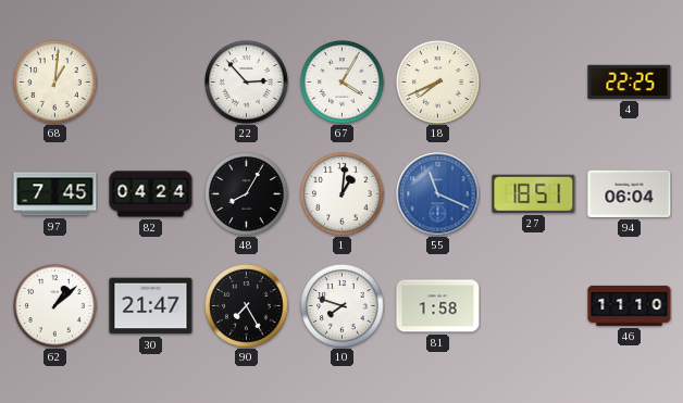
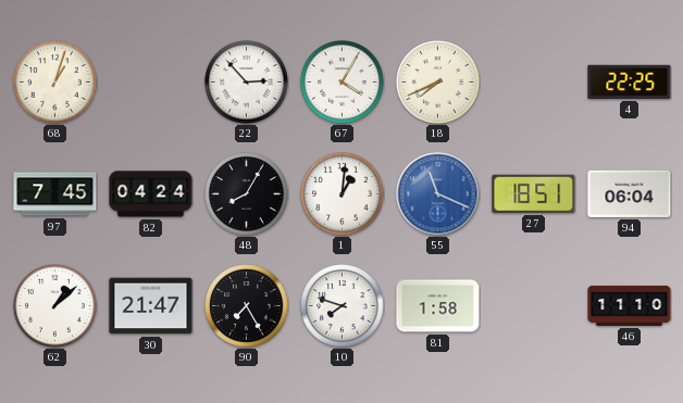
68: 1:01 -> 1:03
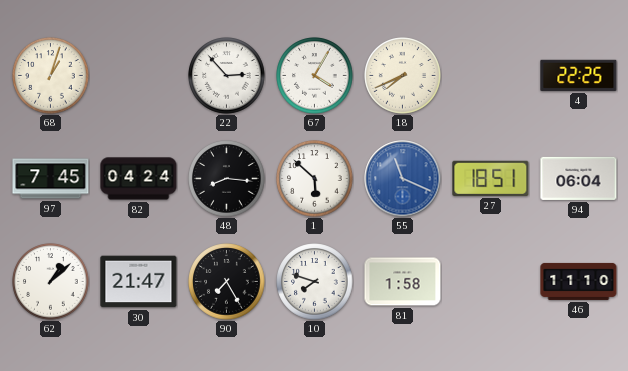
48: 8:05 -> 8:16
1: 1:01 -> 5:52
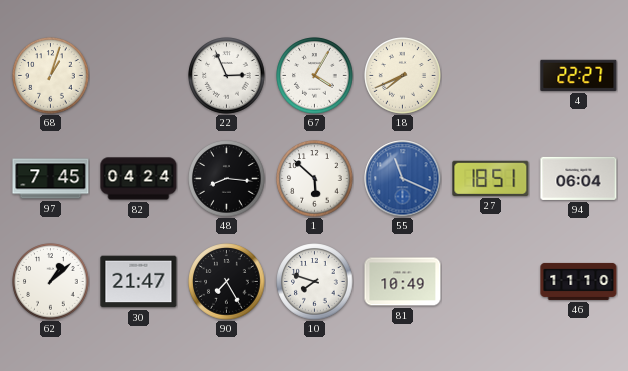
22: 2:53 -> 2:56
4: 22:25 -> 22:27
81: 1:58 -> 10:49
